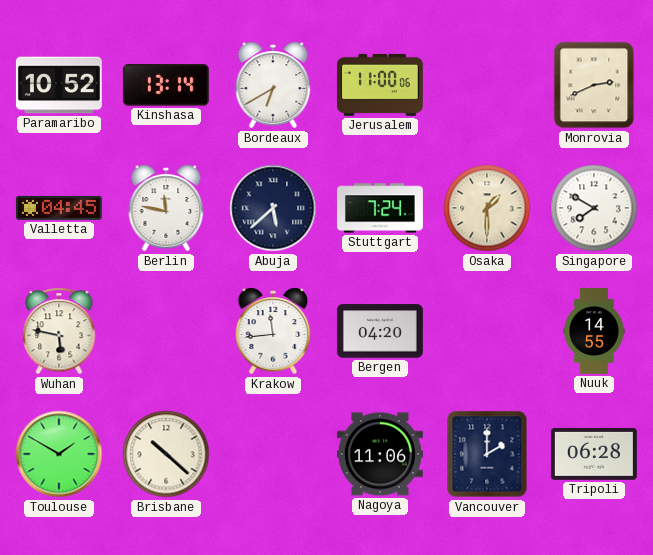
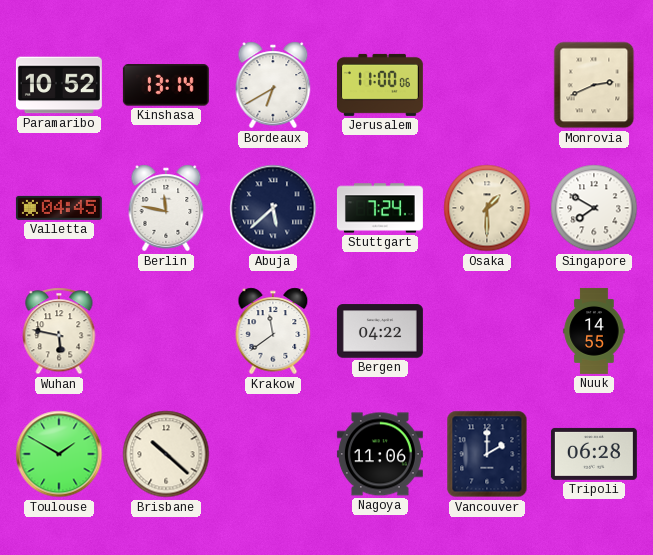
Krakow: 11:44 -> 11:39
Bergen: 04:20 -> 04:22
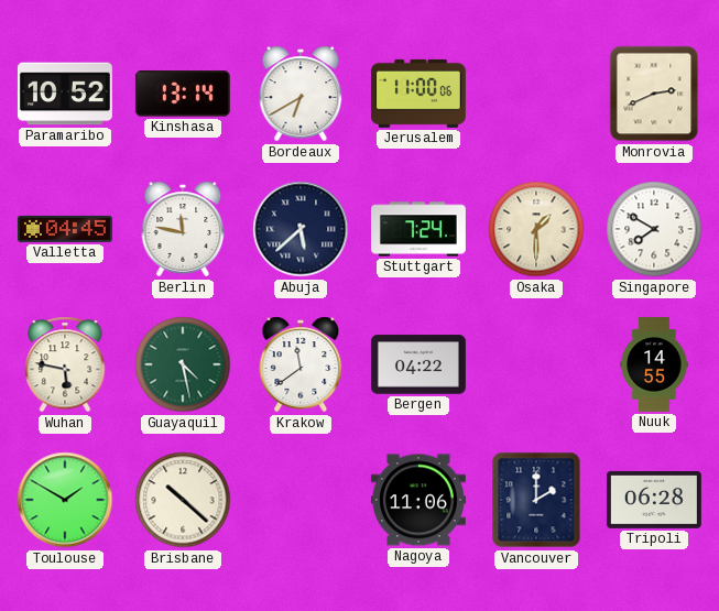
Guayaquil: none -> 4:28
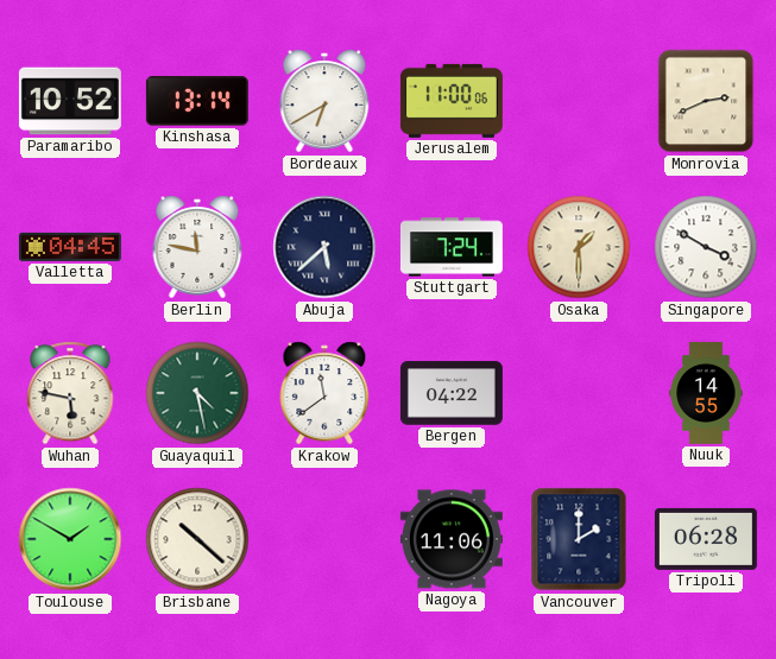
Singapore: 7:50 -> 3:50
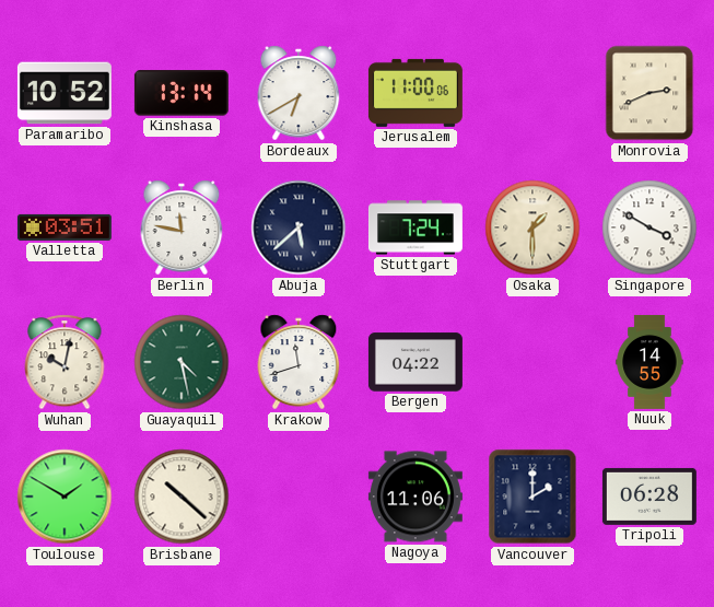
Valletta: 04:45 -> 03:51
Wuhan: 5:47 -> 10:02
Krakow: 11:39 -> 11:42
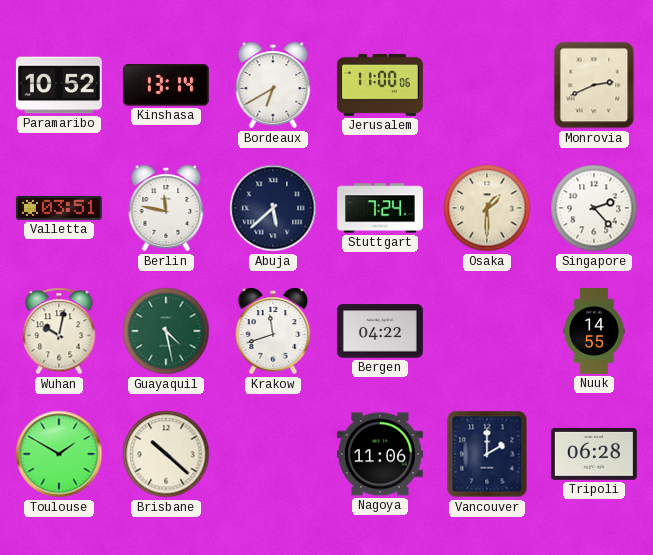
Singapore: 3:50 -> 2:23
